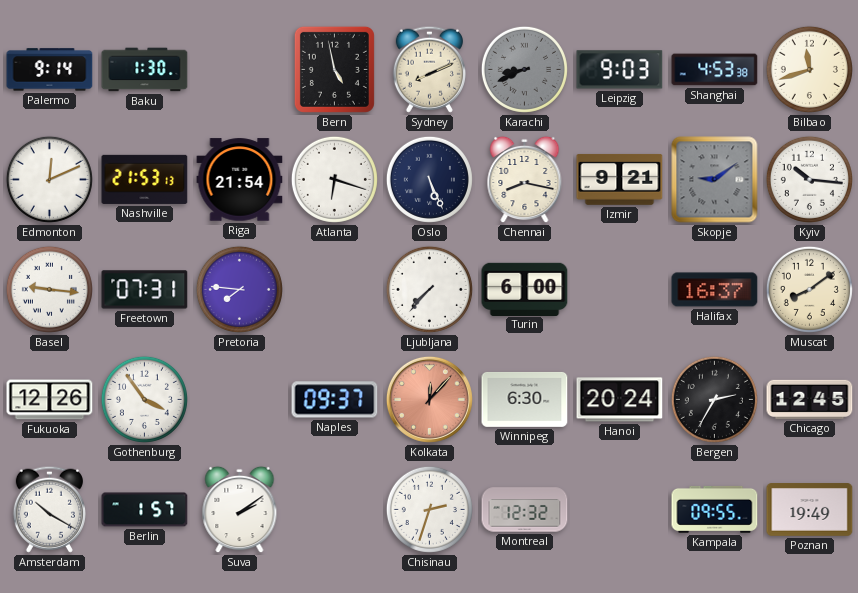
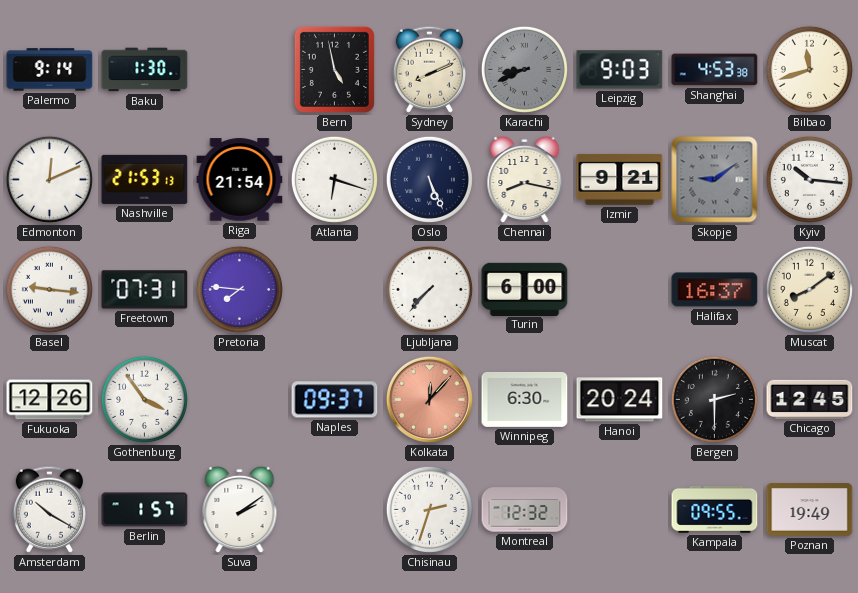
Bergen: 2:35 -> 2:30
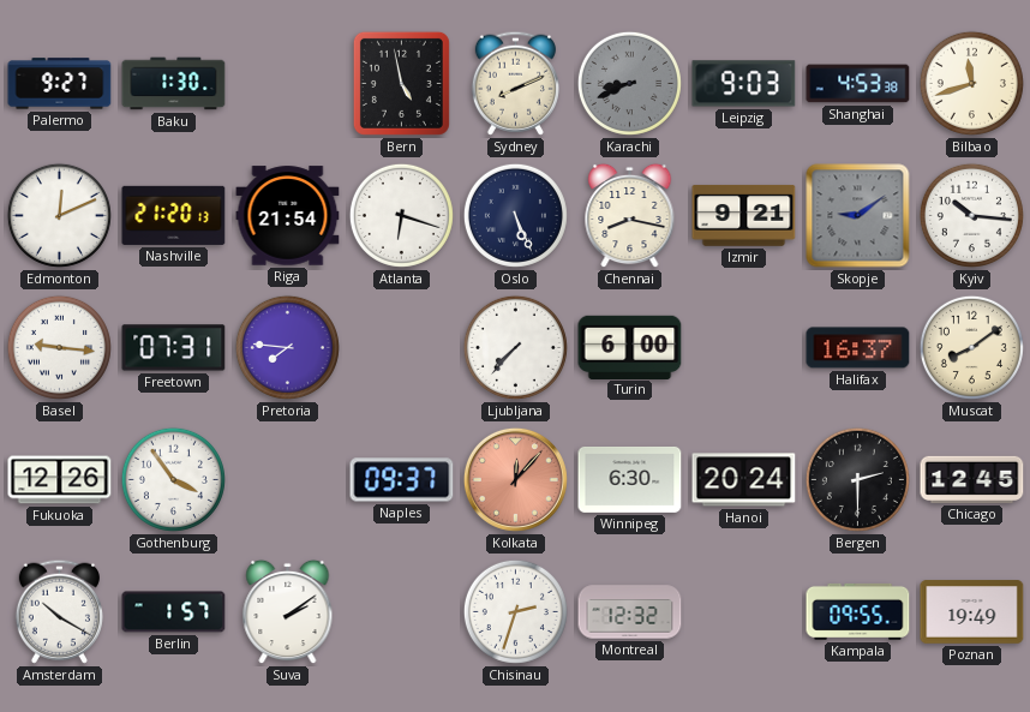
Palermo: 9:14 -> 9:27
Nashville: 21:53 -> 21:20
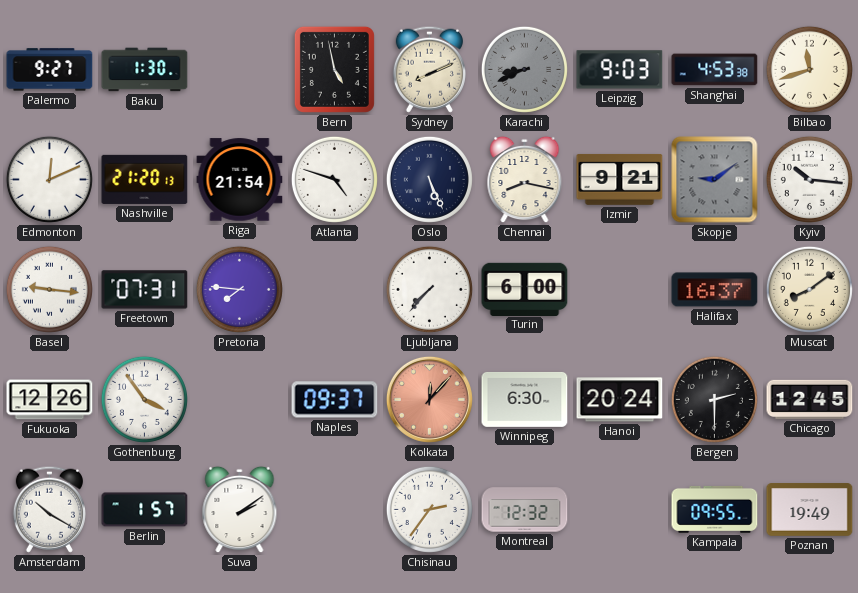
Atlanta: 6:18 -> 4:48
Chisinau: 2:33 -> 2:36
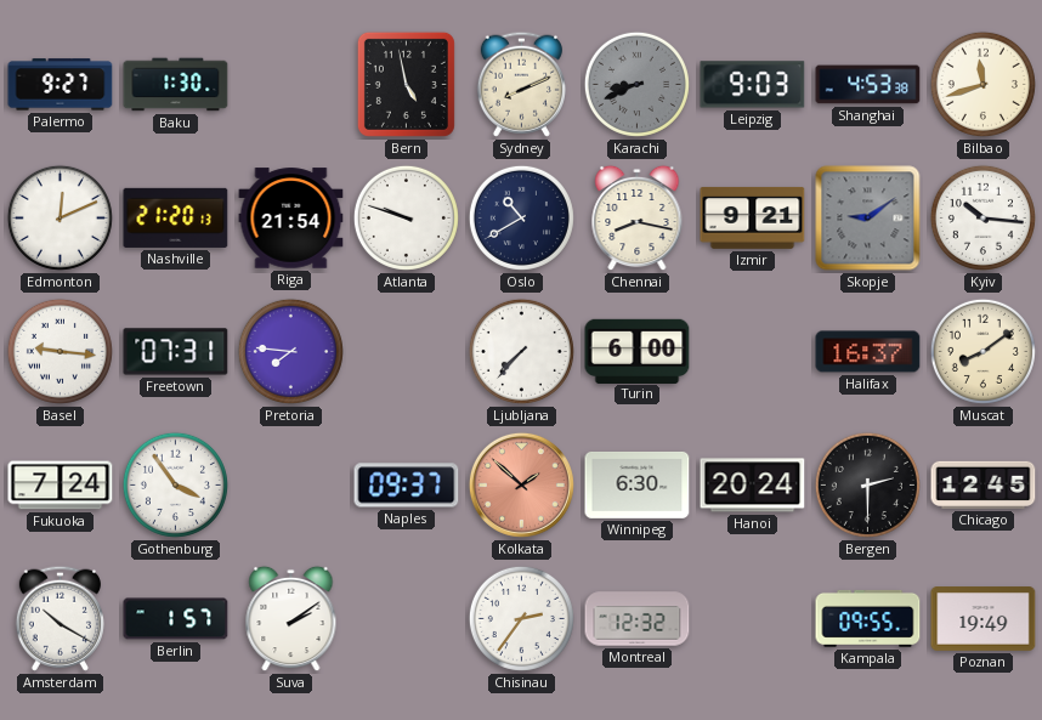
Atlanta: 4:48 -> 9:48
Oslo: 5:26 -> 10:40
Fukuoka: 12:26 -> 7:24
Kolkata: 12:07 -> 1:52
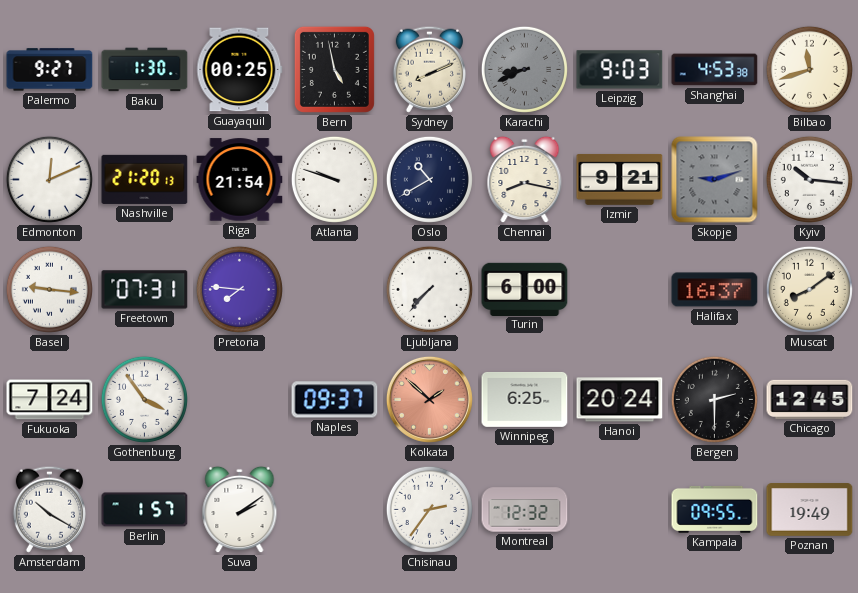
Guayaquil: none -> 00:25
Skopje: 9:09 -> 9:12
Winnipeg: 6:30 -> 6:25
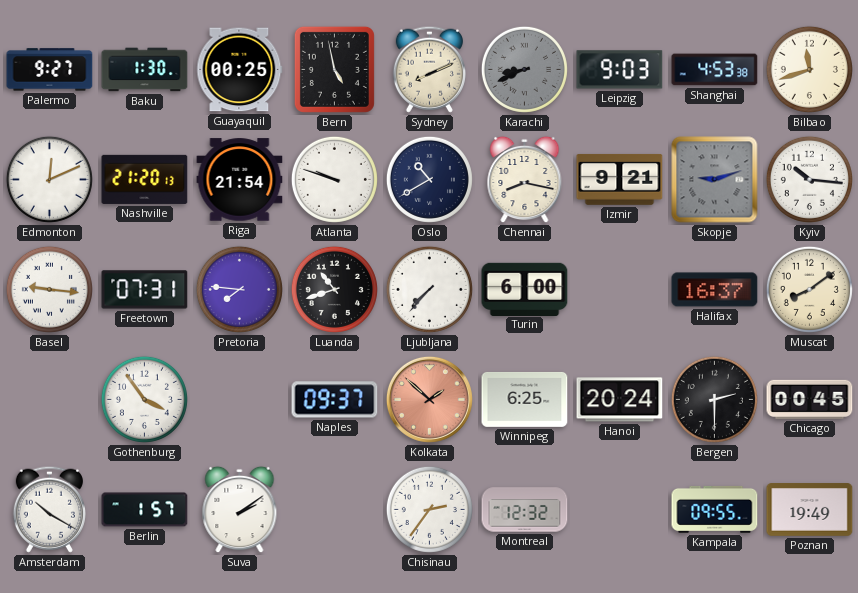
Luanda: none -> 10:42
Fukuoka: 7:24 -> none
Chicago: 12:45 -> 00:45
